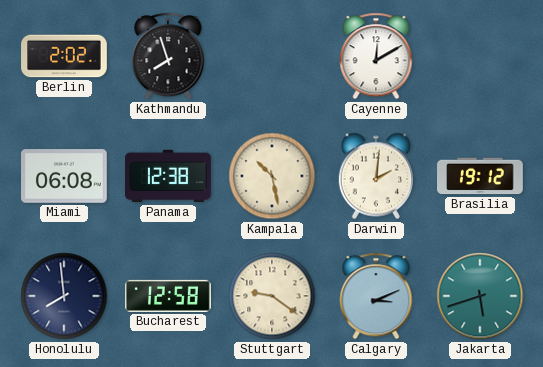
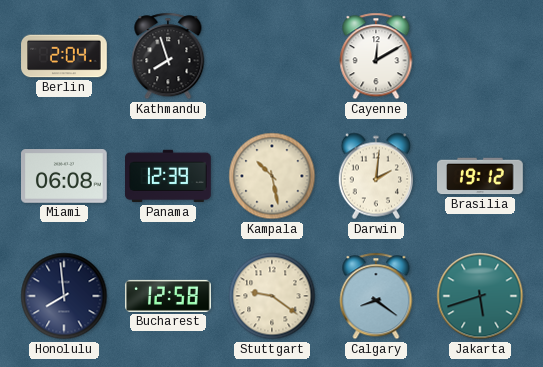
Berlin: 2:02 -> 2:04
Panama: 12:38 -> 12:39
Calgary: 3:11 -> 8:21
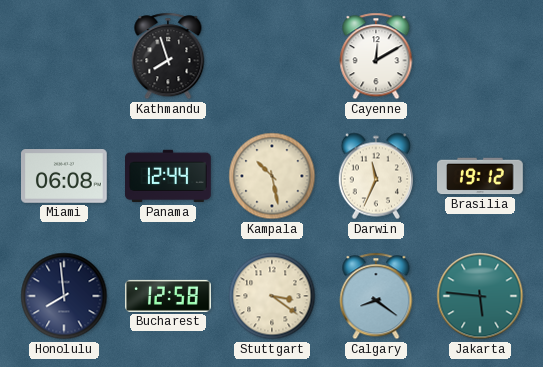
Berlin: 2:04 -> none
Panama: 12:39 -> 12:44
Darwin: 2:01 -> 11:34
Stuttgart: 9:21 -> 3:21
Jakarta: 5:42 -> 5:46
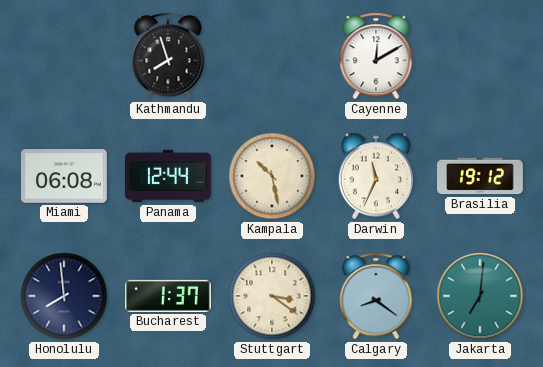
Bucharest: 12:58 -> 1:37
Jakarta: 5:46 -> 7:01
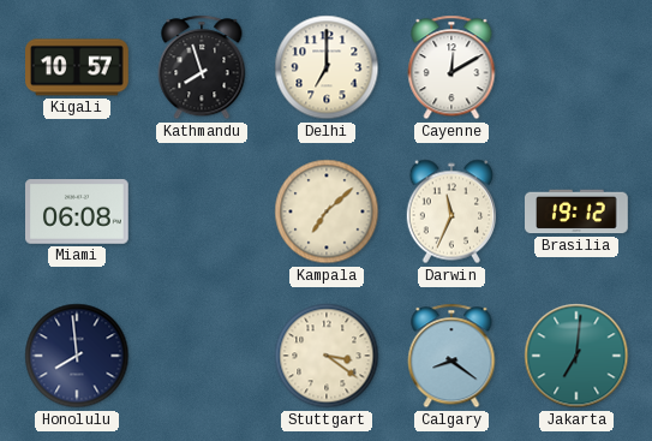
Kigali: none -> 10:57
Delhi: none -> 7:00
Panama: 12:44 -> none
Kampala: 10:28 -> 7:08
Bucharest: 1:37 -> none
